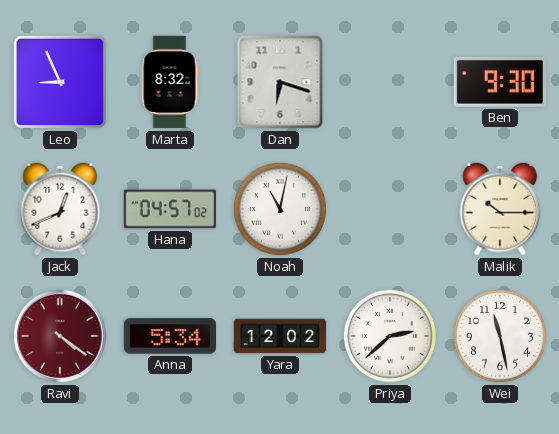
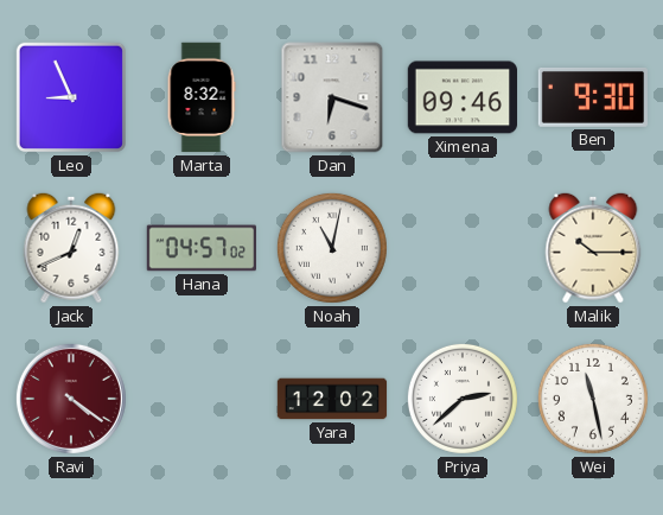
Ximena: none -> 09:46
Anna: 5:34 -> none
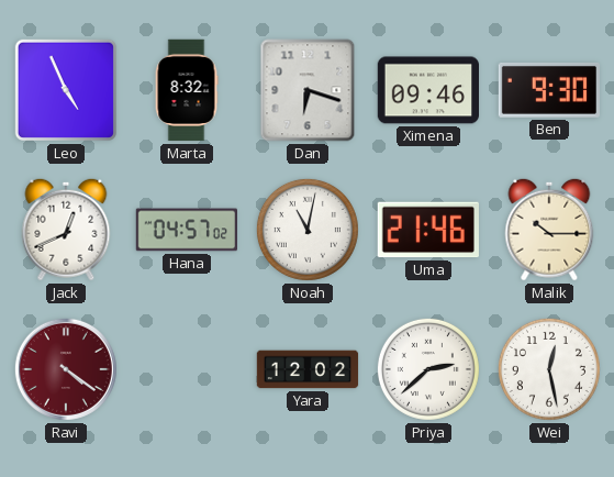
Leo: 8:56 -> 4:56
Uma: none -> 21:46
Wei: 11:28 -> 12:28
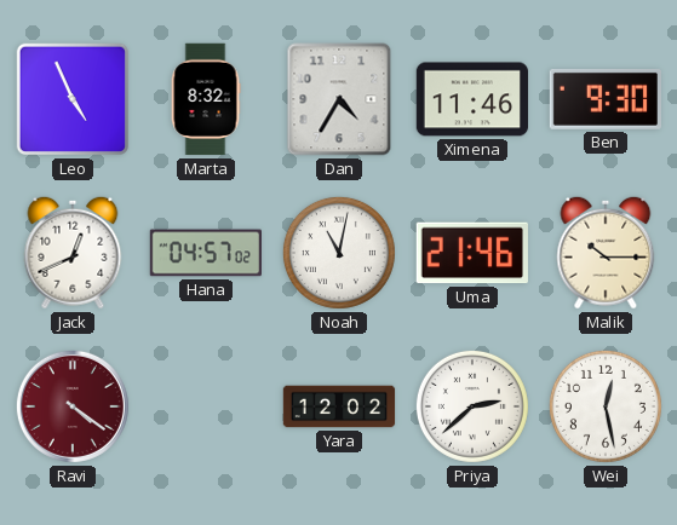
Dan: 6:18 -> 4:35
Ximena: 09:46 -> 11:46
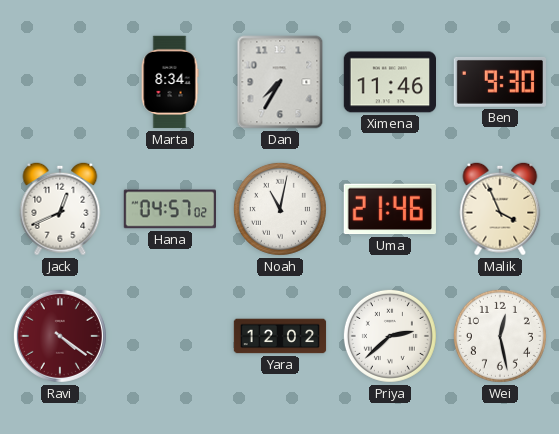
Leo: 4:56 -> none
Marta: 8:32 -> 8:34
Dan: 4:35 -> 7:35
Malik: 10:15 -> 3:56
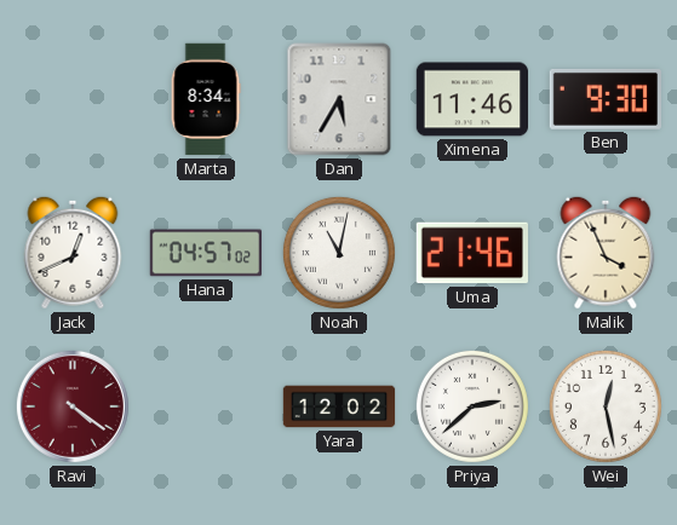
Dan: 7:35 -> 5:35
